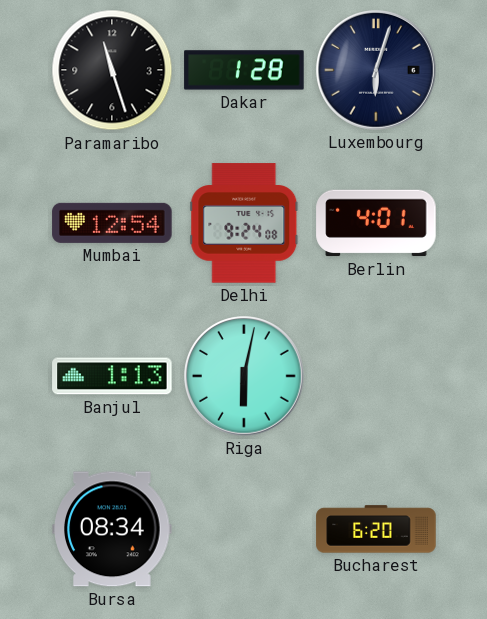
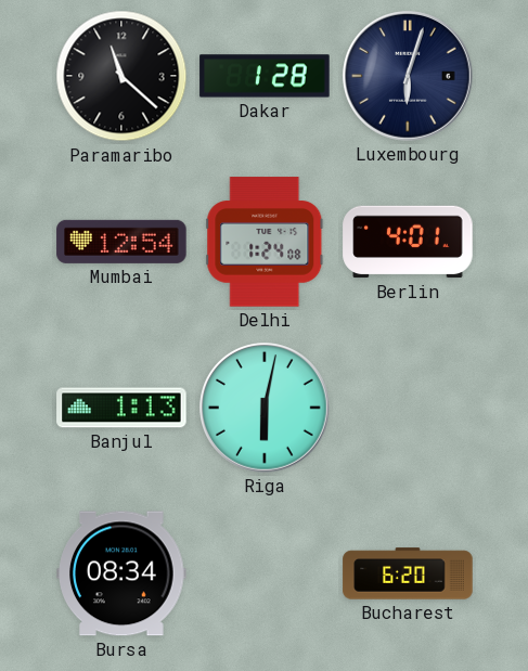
Paramaribo: 11:27 -> 11:22
Delhi: 9:24 -> 1:24
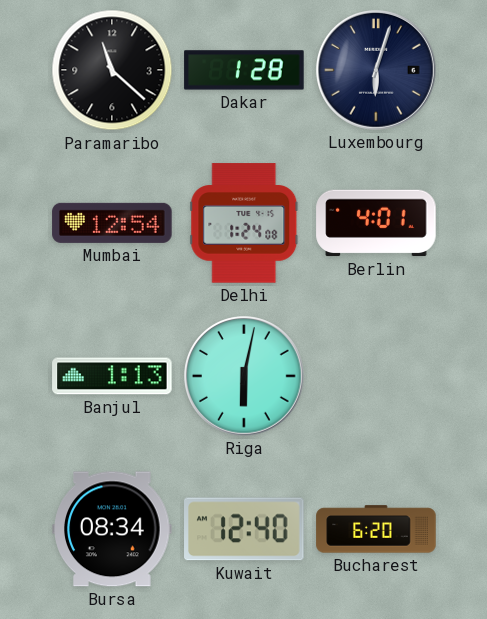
Kuwait: none -> 12:40
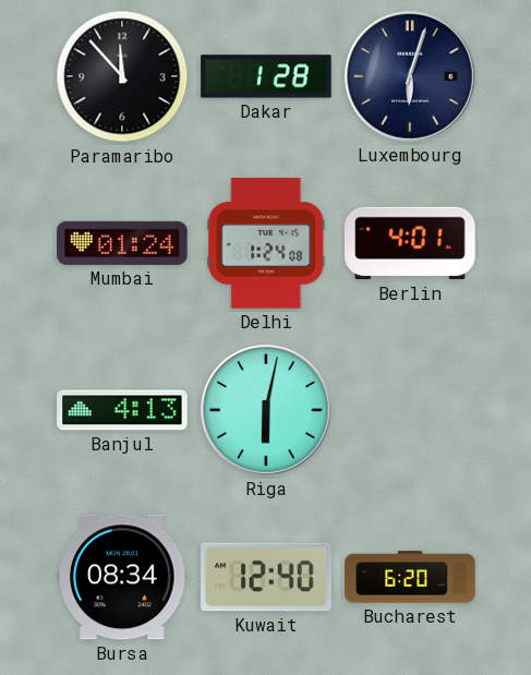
Paramaribo: 11:22 -> 11:53
Mumbai: 12:54 -> 01:24
Banjul: 1:13 -> 4:13
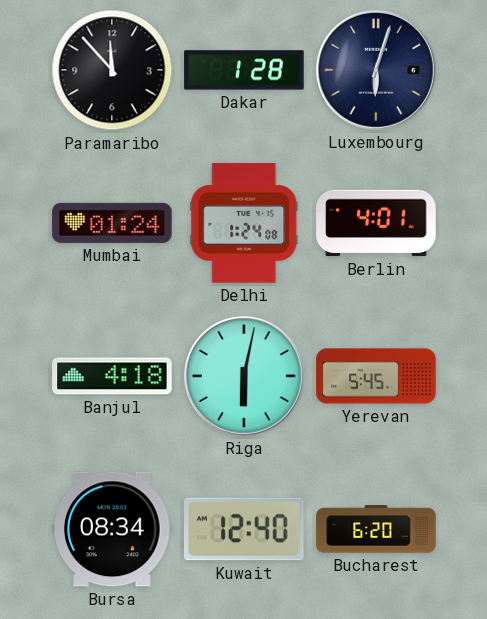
Banjul: 4:13 -> 4:18
Yerevan: none -> 5:45
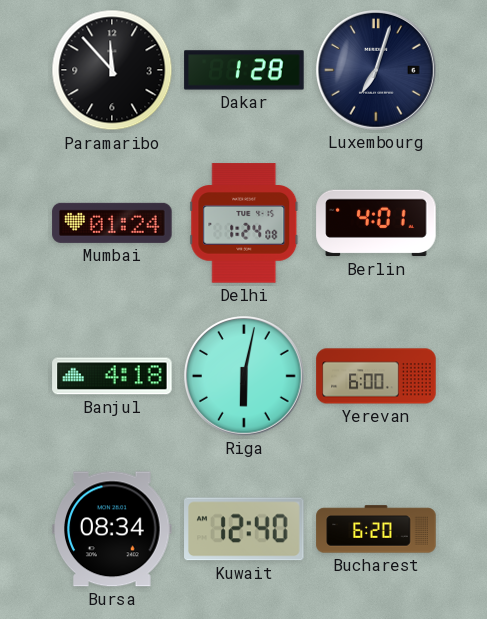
Luxembourg: 6:03 -> 7:03
Yerevan: 5:45 -> 6:00
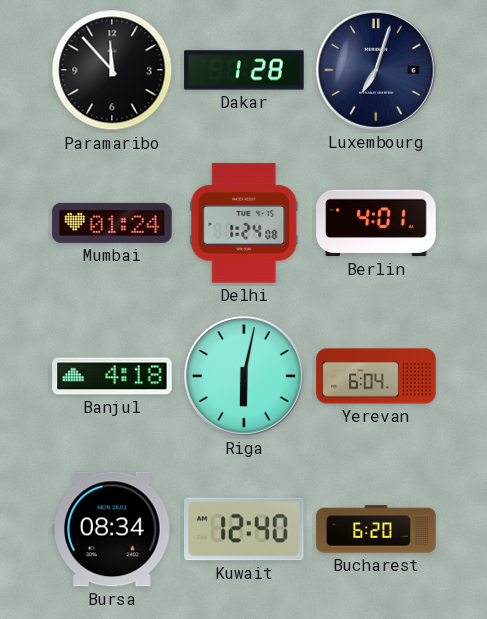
Yerevan: 6:00 -> 6:04
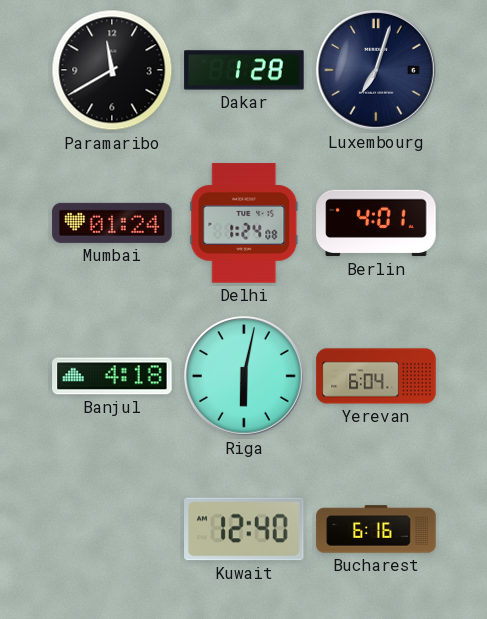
Paramaribo: 11:53 -> 11:40
Bursa: 08:34 -> none
Bucharest: 6:20 -> 6:16
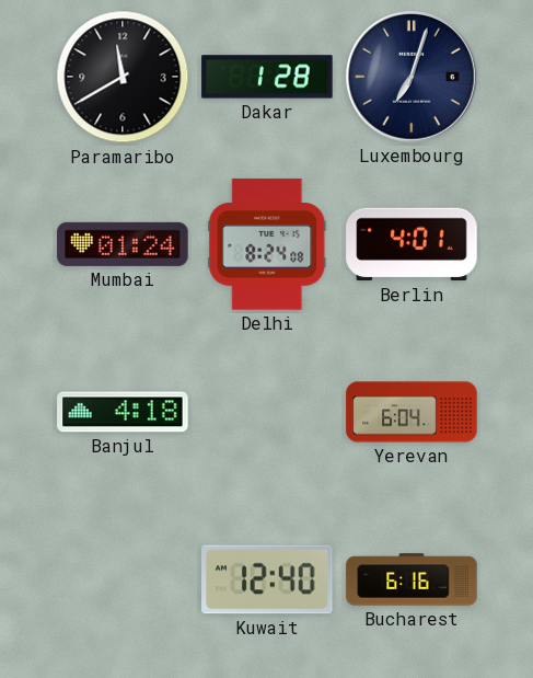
Delhi: 1:24 -> 8:24
Riga: 6:02 -> none
